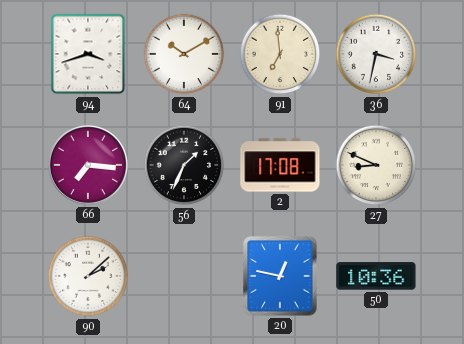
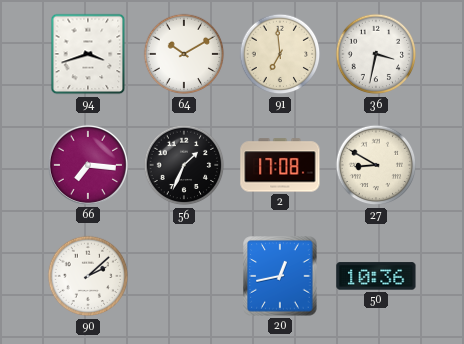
27: 8:49 -> 8:50
20: 12:47 -> 12:43
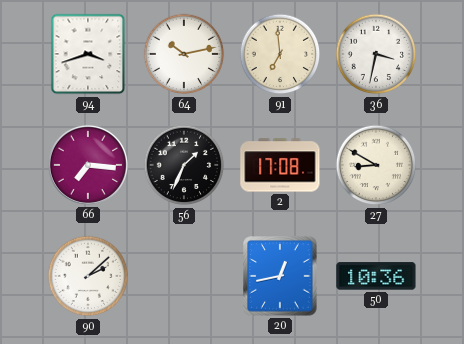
64: 10:10 -> 10:13
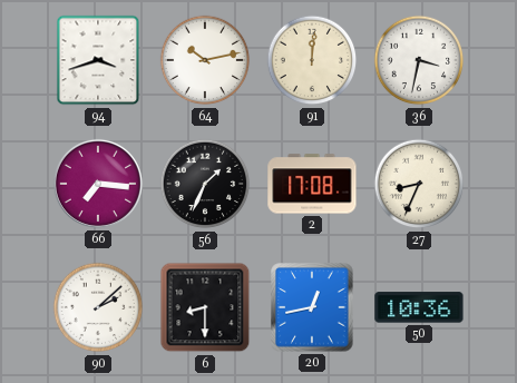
91: 6:59 -> 12:01
27: 8:50 -> 8:34
6: none -> 8:30
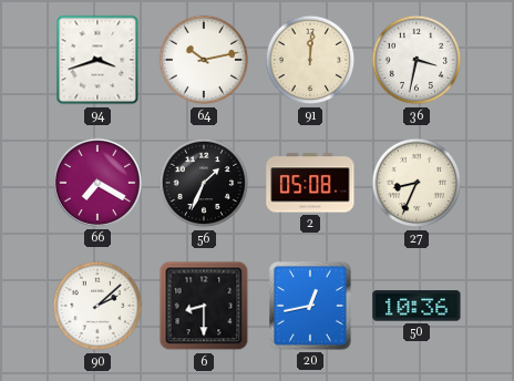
66: 7:16 -> 7:20
2: 17:08 -> 05:08
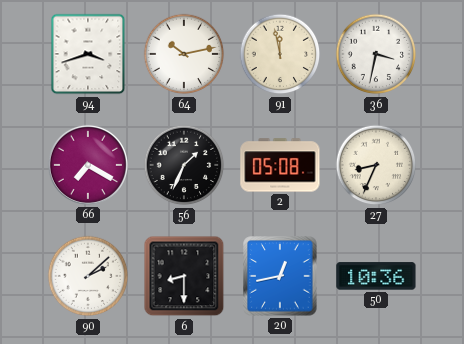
91: 12:01 -> 11:58
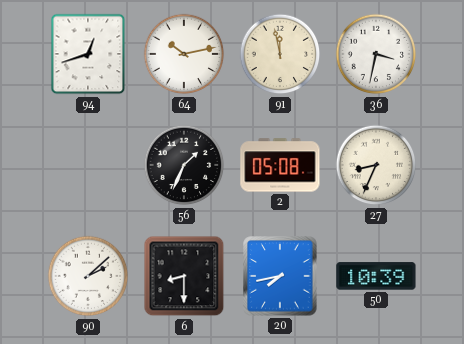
94: 3:42 -> 12:42
66: 7:20 -> none
20: 12:43 -> 7:43
50: 10:36 -> 10:39
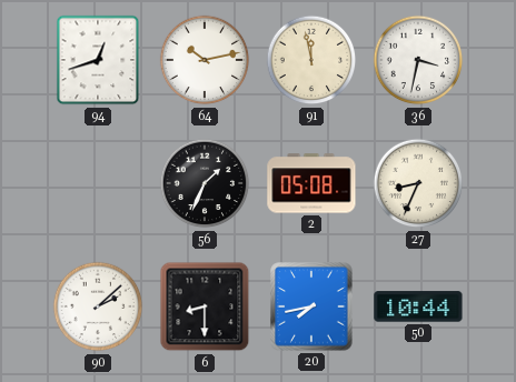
50: 10:39 -> 10:44
